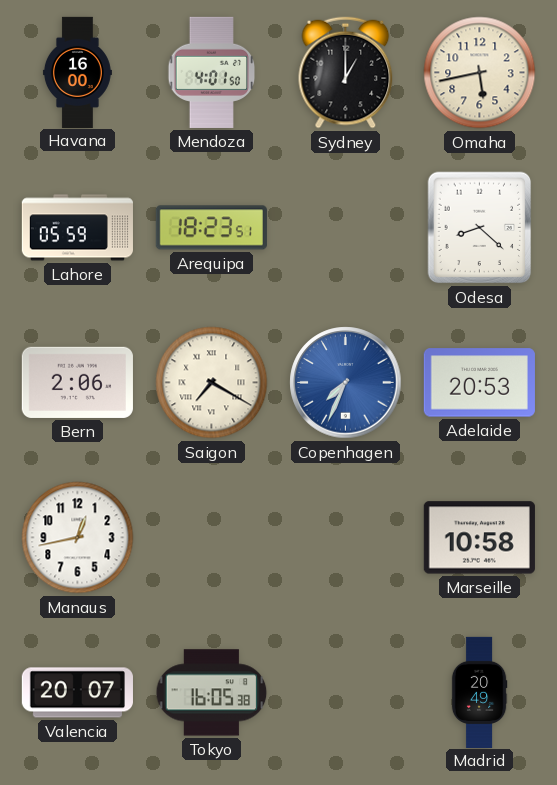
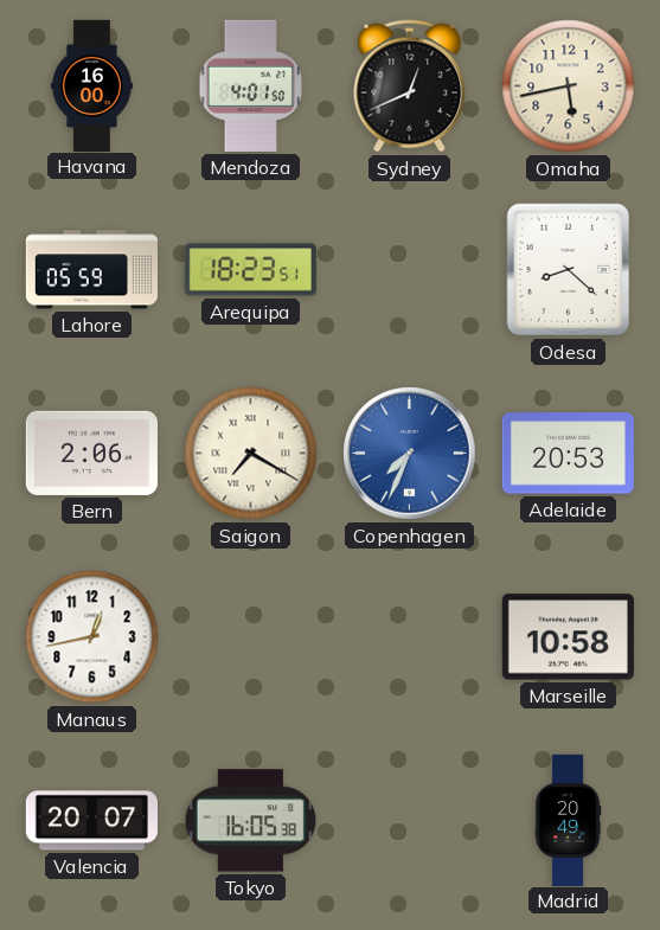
Sydney: 1:00 -> 12:41
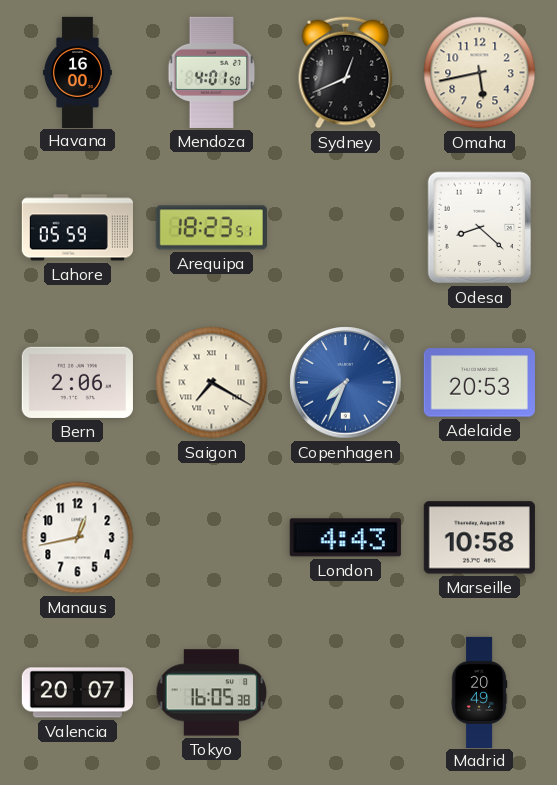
London: none -> 4:43
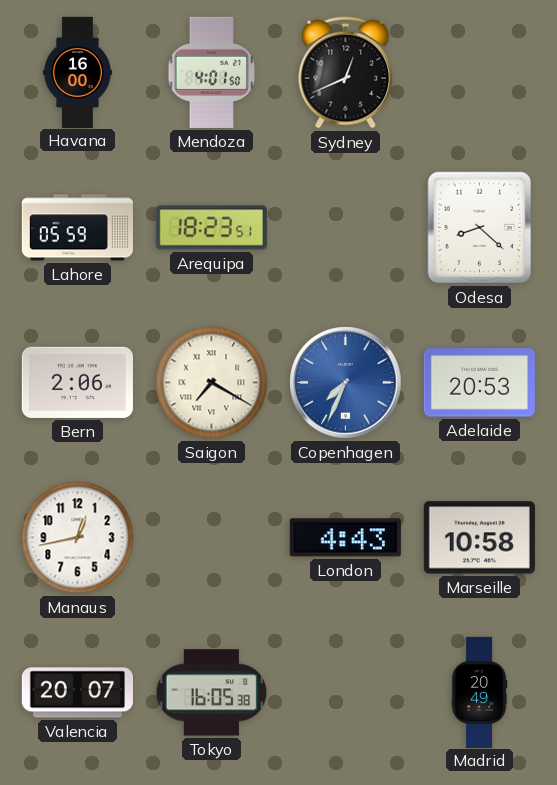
Omaha: 5:43 -> none
